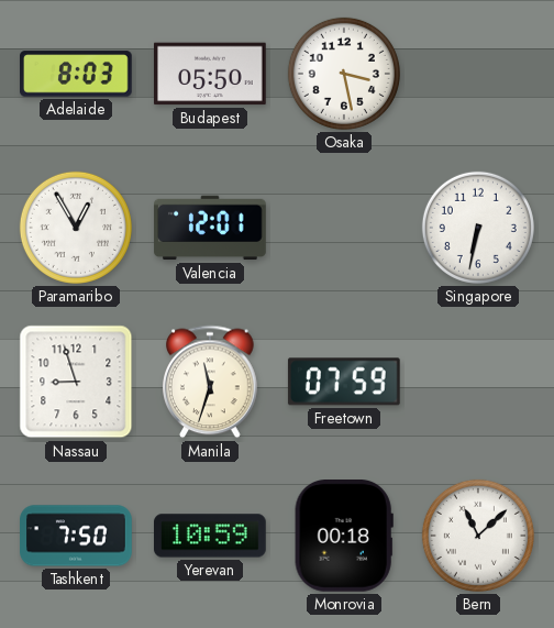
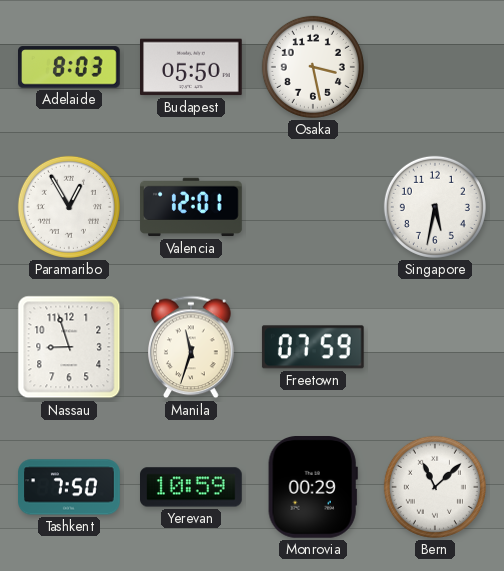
Singapore: 6:32 -> 5:32
Monrovia: 00:18 -> 00:29
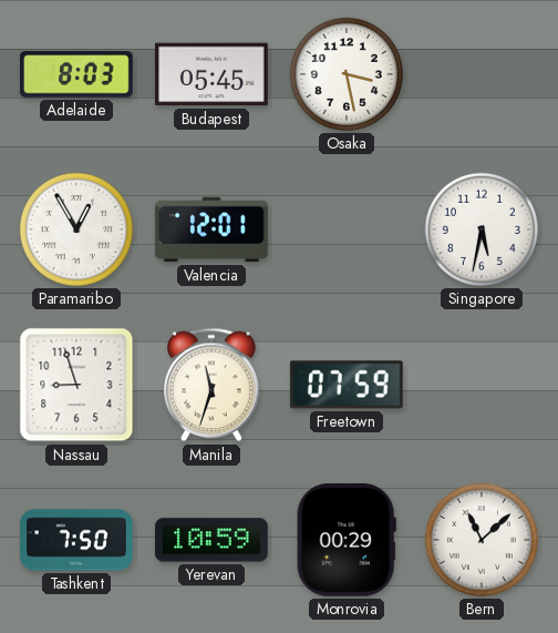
Budapest: 05:50 -> 05:45
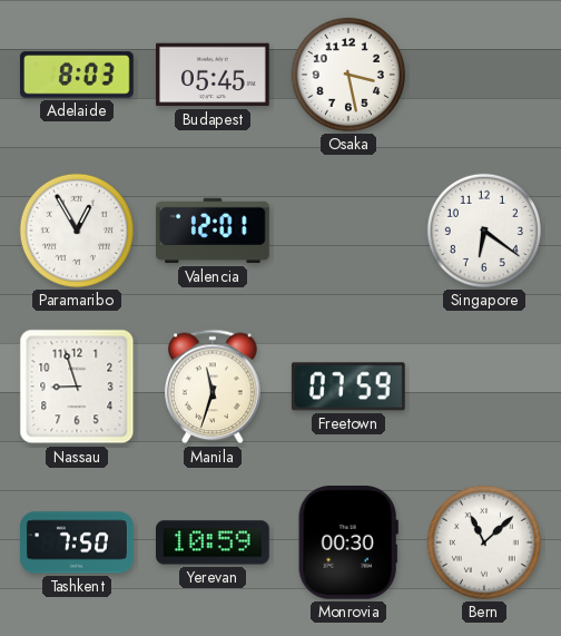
Singapore: 5:32 -> 6:21
Monrovia: 00:29 -> 00:30
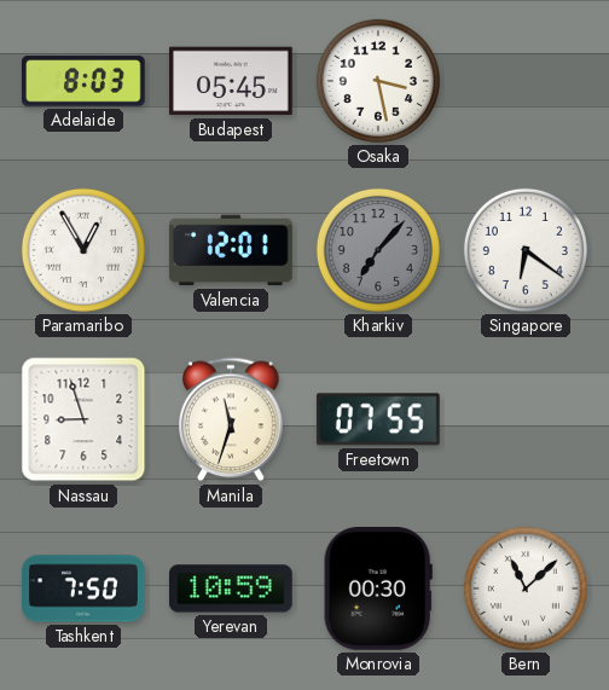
Kharkiv: none -> 7:07
Freetown: 07:59 -> 07:55
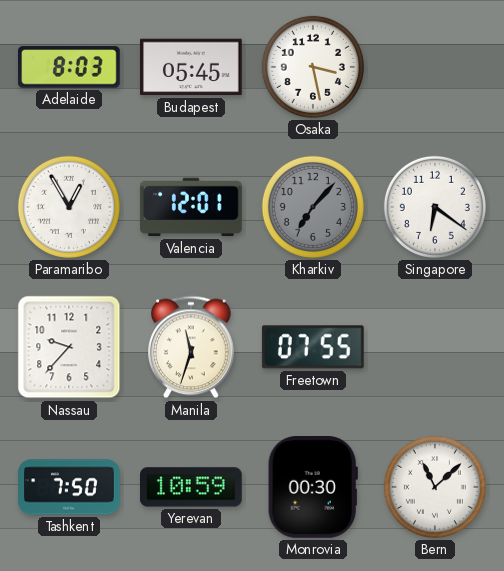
Nassau: 8:57 -> 9:37
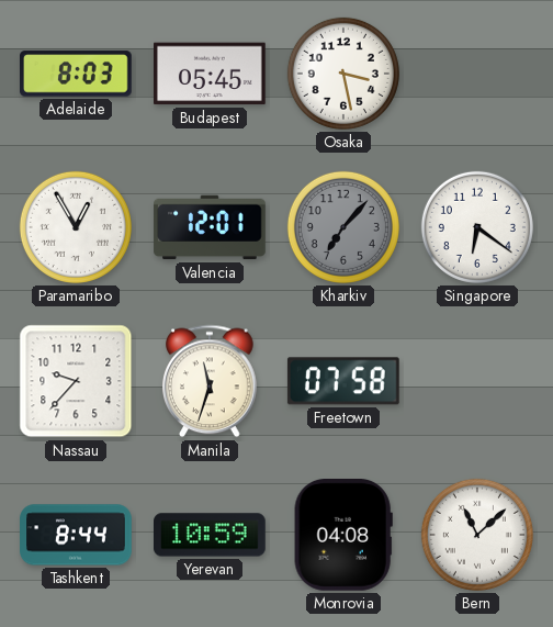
Freetown: 07:55 -> 07:58
Tashkent: 7:50 -> 8:44
Monrovia: 00:30 -> 04:08
